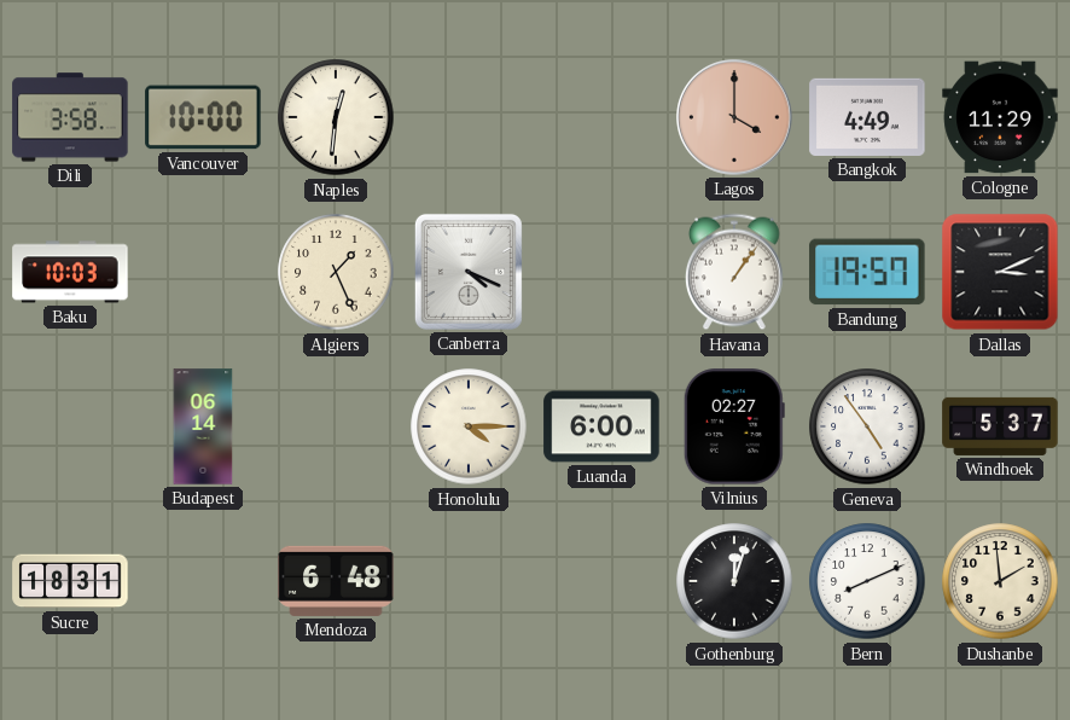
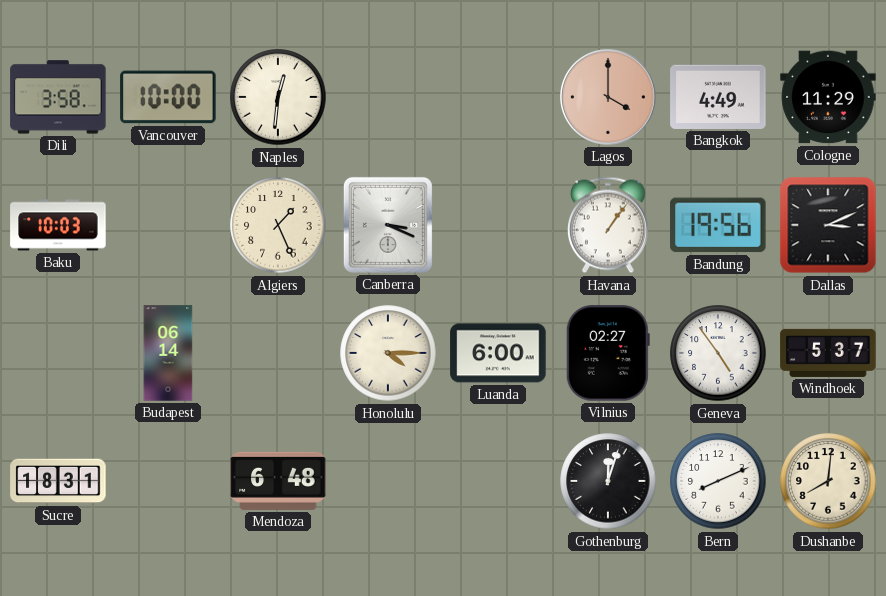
Canberra: 4:19 -> 3:19
Bandung: 19:57 -> 19:56
Dushanbe: 1:59 -> 8:01
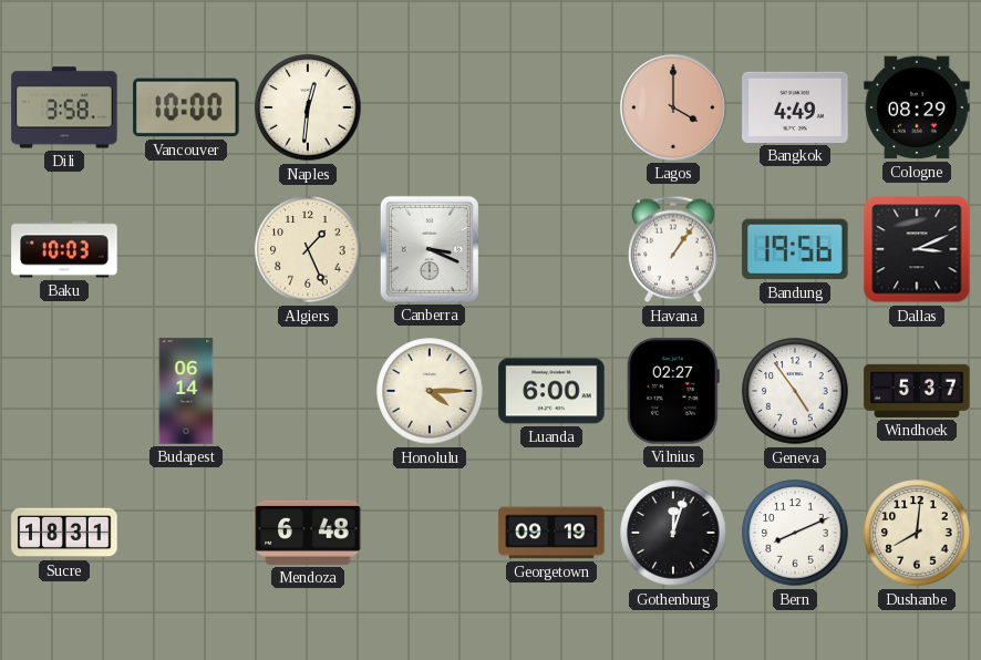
Cologne: 11:29 -> 08:29
Georgetown: none -> 09:19
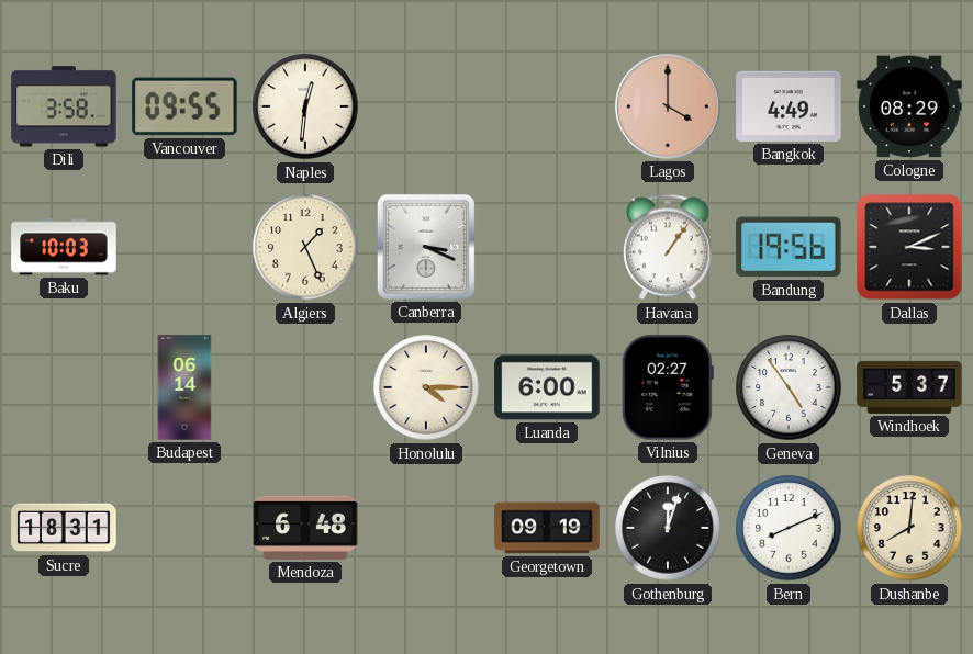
Vancouver: 10:00 -> 09:55
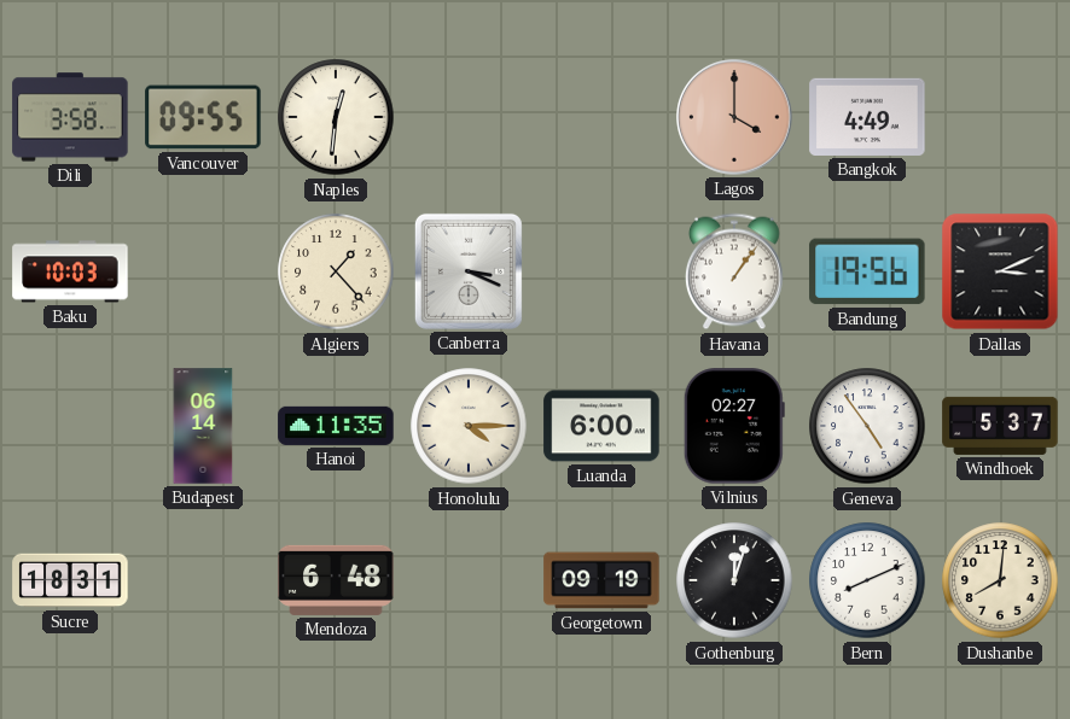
Cologne: 08:29 -> none
Algiers: 1:26 -> 1:23
Hanoi: none -> 11:35
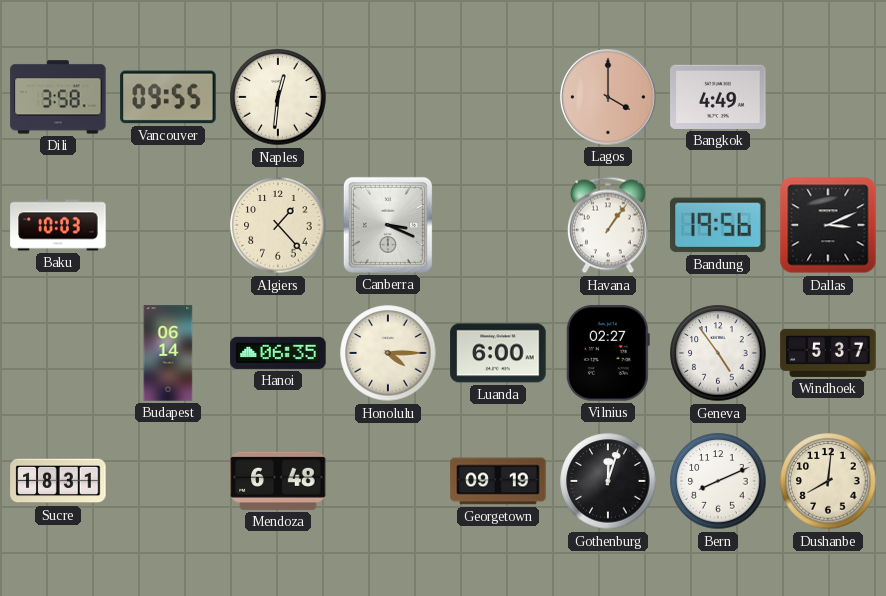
Hanoi: 11:35 -> 06:35
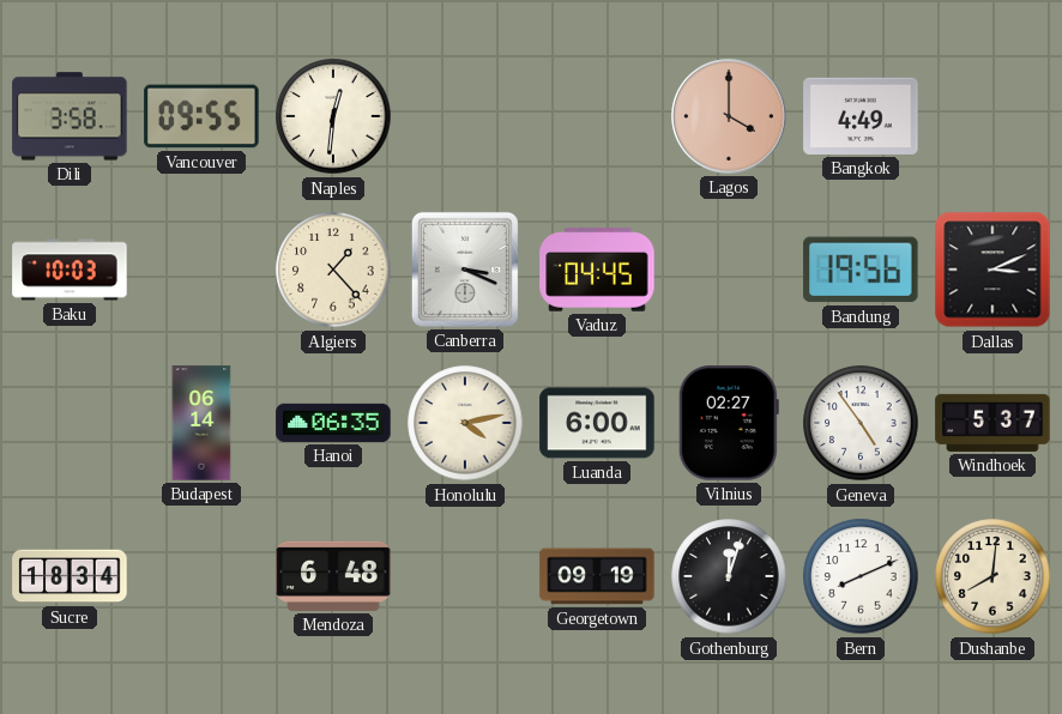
Vaduz: none -> 04:45
Havana: 1:06 -> none
Honolulu: 4:15 -> 4:13
Sucre: 18:31 -> 18:34
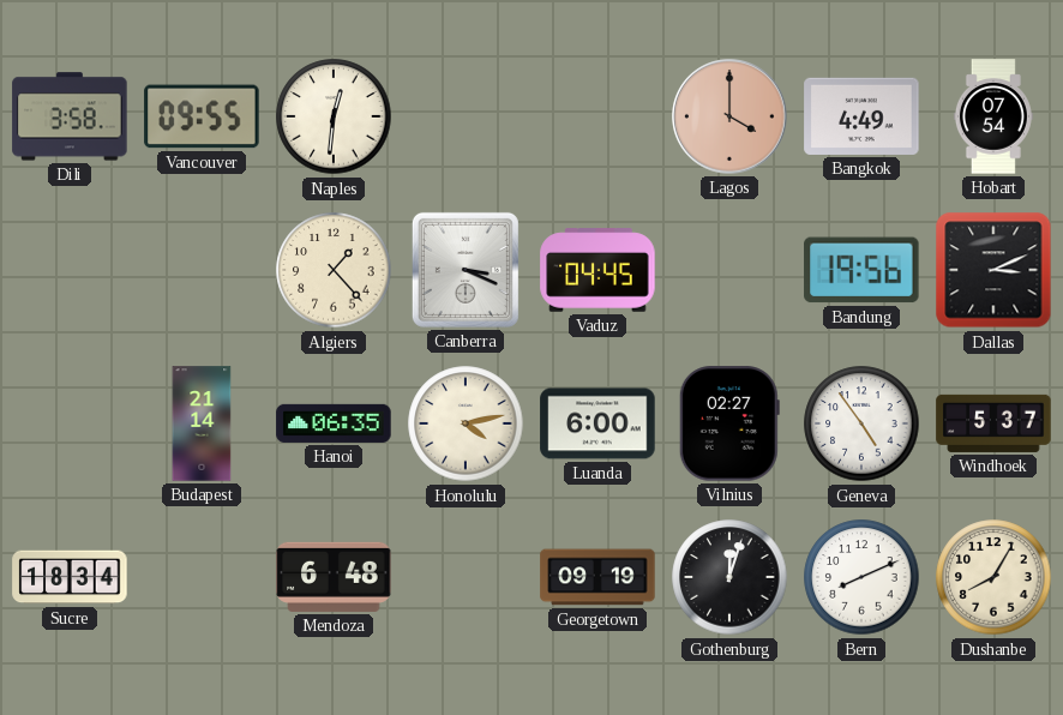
Hobart: none -> 07:54
Baku: 10:03 -> none
Budapest: 06:14 -> 21:14
Dushanbe: 8:01 -> 8:05
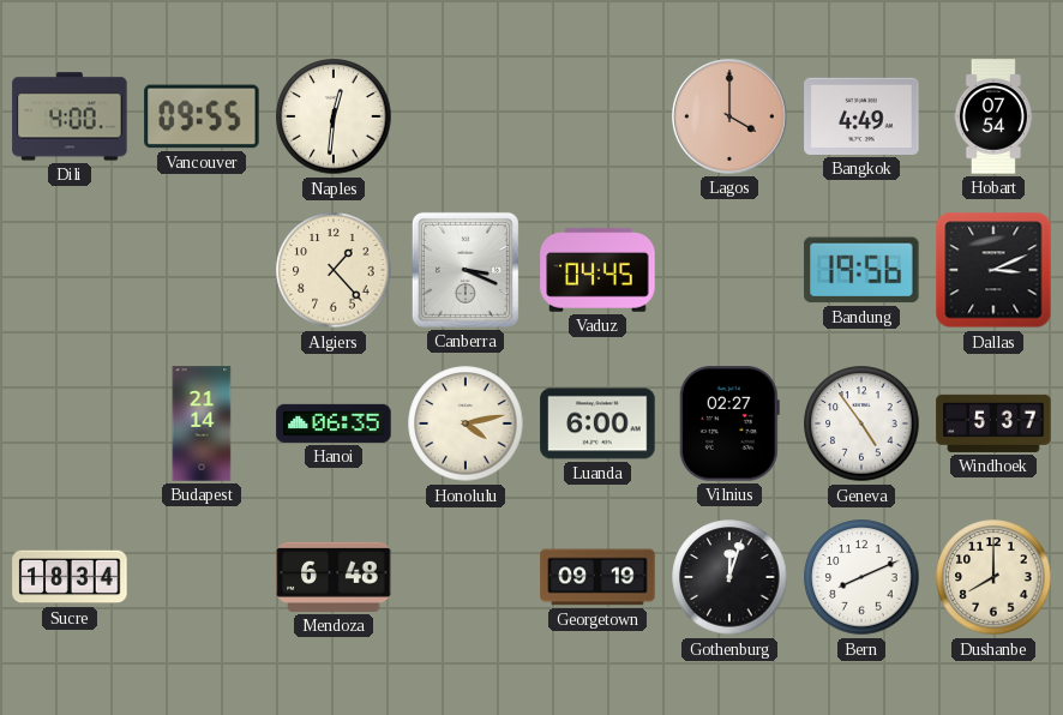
Dili: 3:58 -> 4:00
Dushanbe: 8:05 -> 8:00
